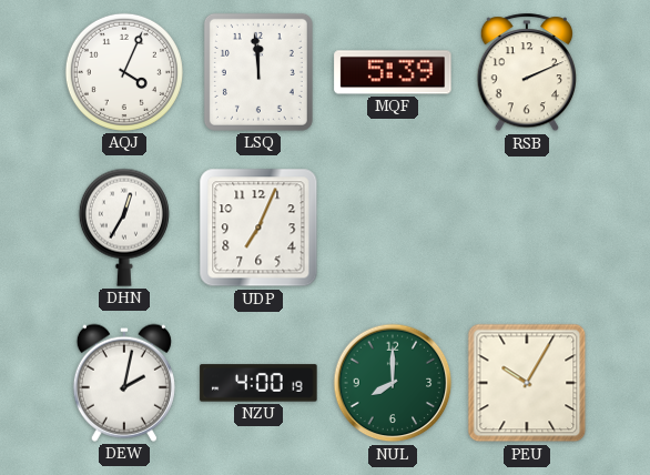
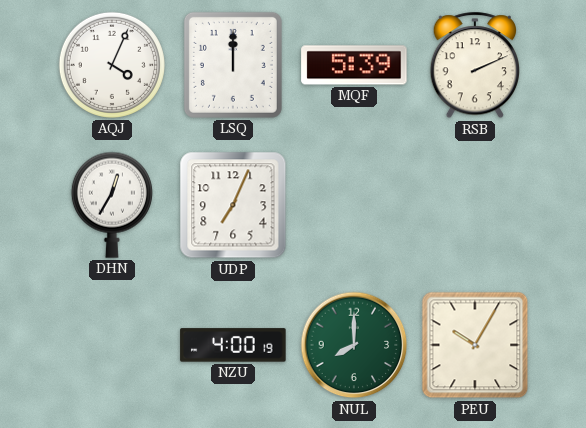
LSQ: 11:59 -> 12:00
DEW: 2:02 -> none
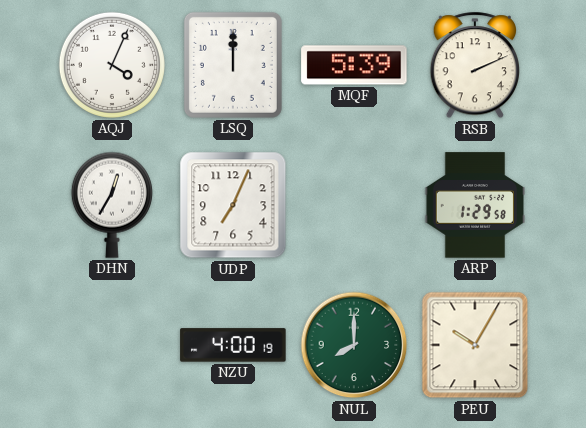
ARP: none -> 1:29
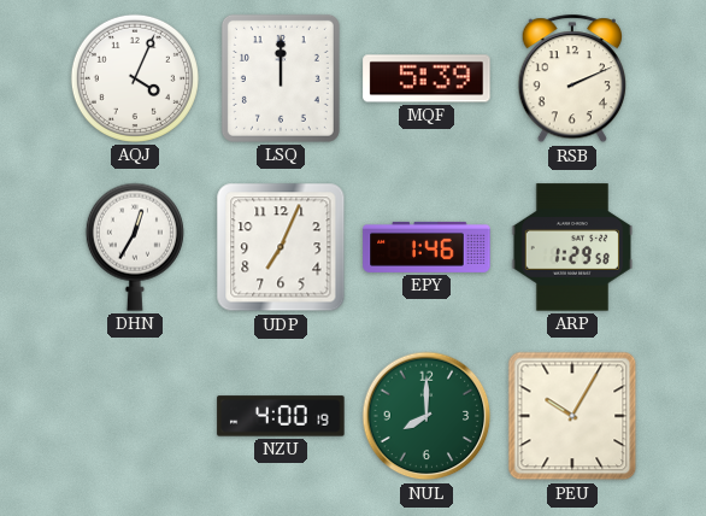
EPY: none -> 1:46
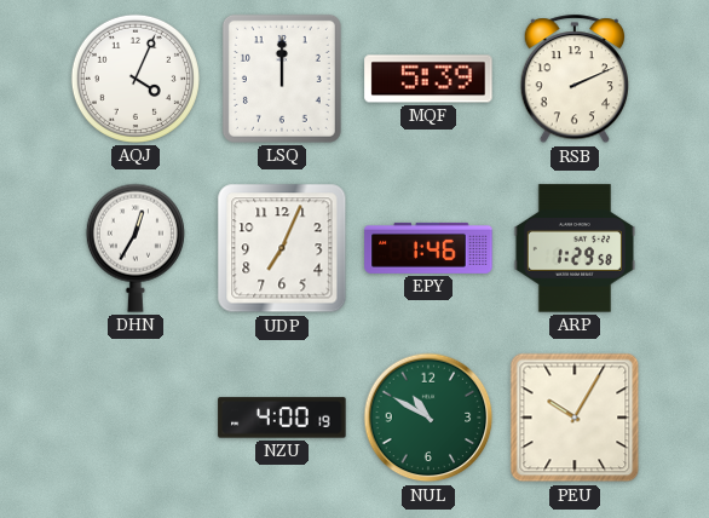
NUL: 8:00 -> 10:50
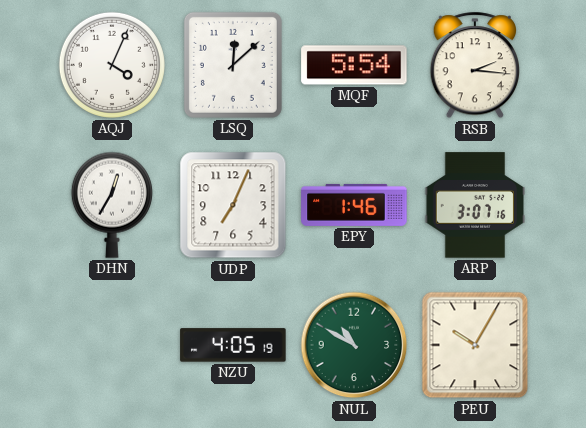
LSQ: 12:00 -> 12:08
MQF: 5:39 -> 5:54
RSB: 2:11 -> 2:16
ARP: 1:29 -> 3:07
NZU: 4:00 -> 4:05
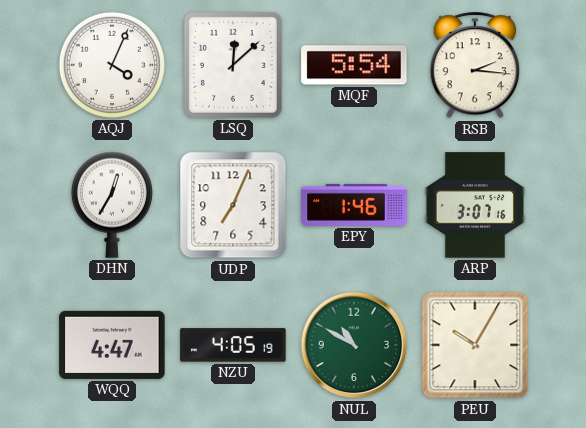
WQQ: none -> 4:47
